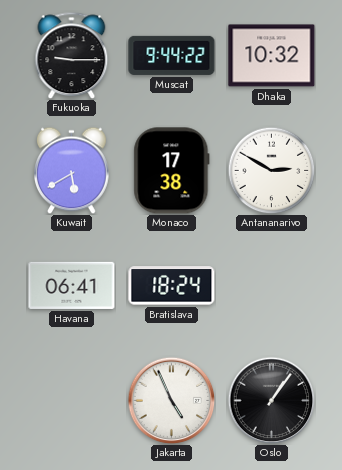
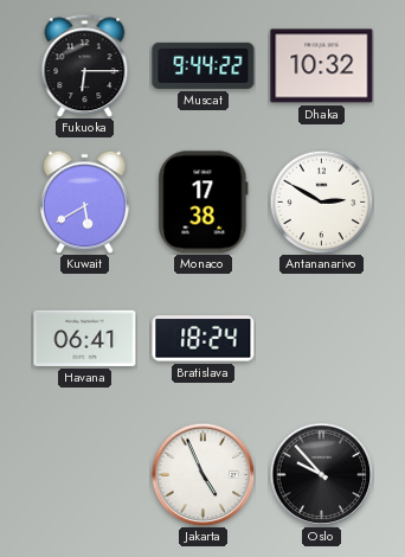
Fukuoka: 9:15 -> 6:15
Oslo: 1:06 -> 9:53
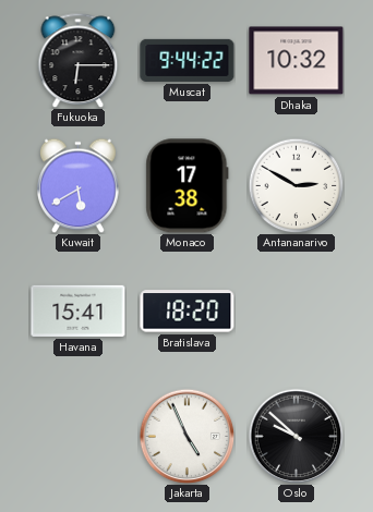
Havana: 06:41 -> 15:41
Bratislava: 18:24 -> 18:20
Oslo: 9:53 -> 9:52
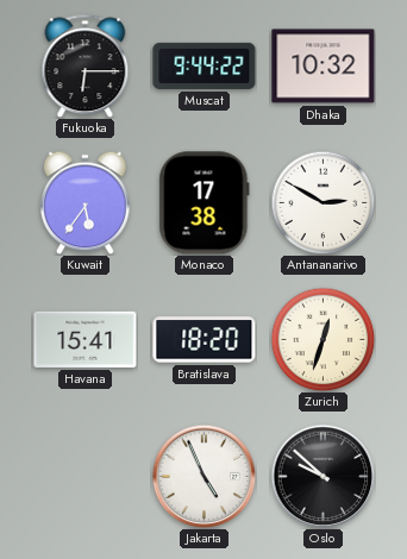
Kuwait: 5:40 -> 5:36
Zurich: none -> 12:33
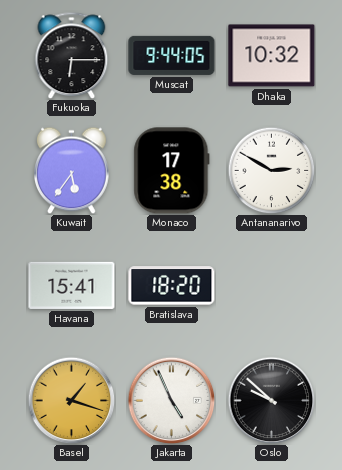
Muscat: 9:44:22 -> 9:44:05
Zurich: 12:33 -> none
Basel: none -> 1:18
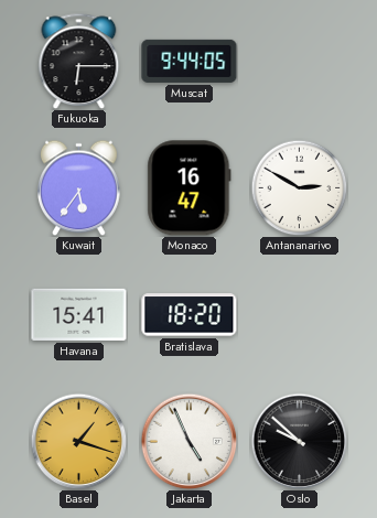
Dhaka: 10:32 -> none
Monaco: 17:38 -> 16:47
